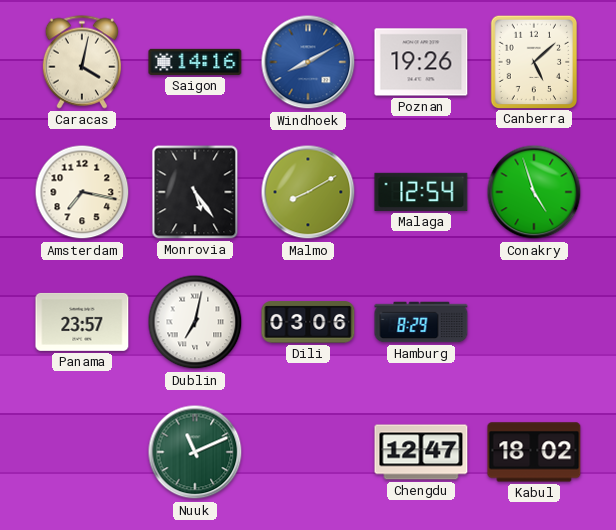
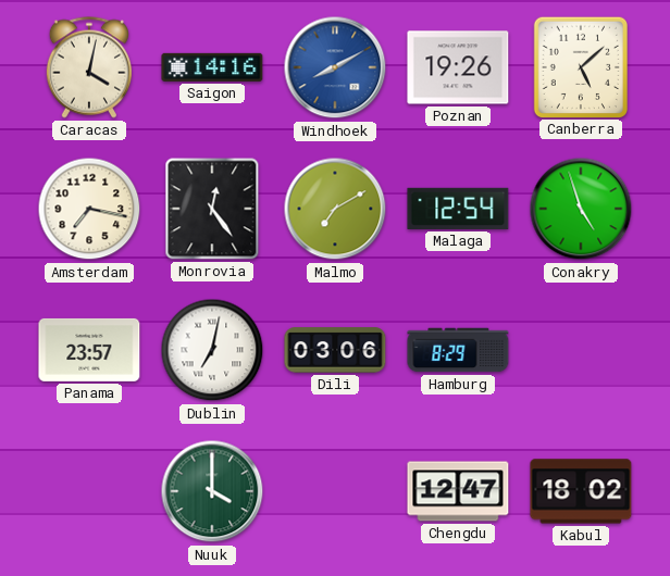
Monrovia: 5:24 -> 12:24
Malmo: 8:10 -> 7:10
Nuuk: 11:11 -> 4:00
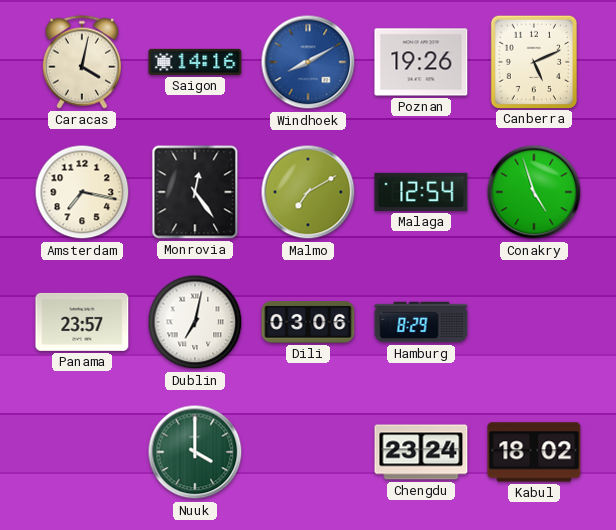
Canberra: 5:08 -> 5:11
Chengdu: 12:47 -> 23:24
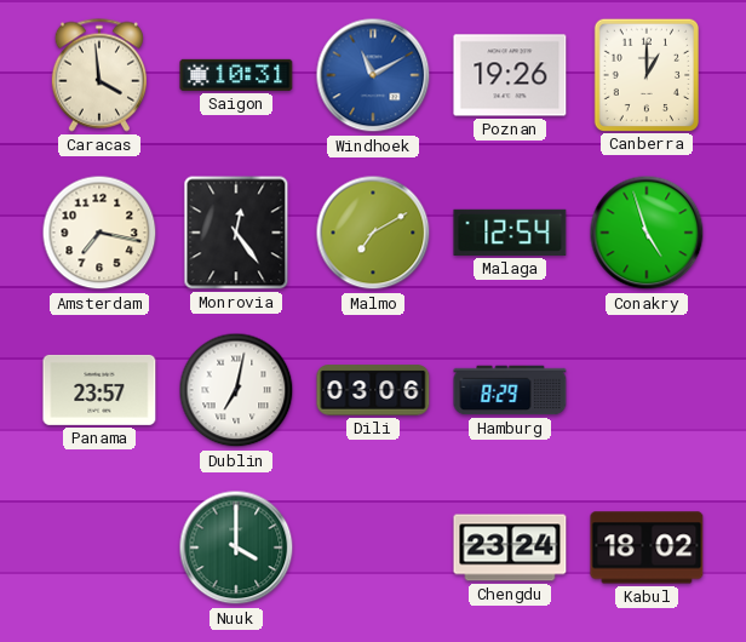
Caracas: 4:02 -> 3:59
Saigon: 14:16 -> 10:31
Windhoek: 8:10 -> 11:10
Canberra: 5:11 -> 1:00
